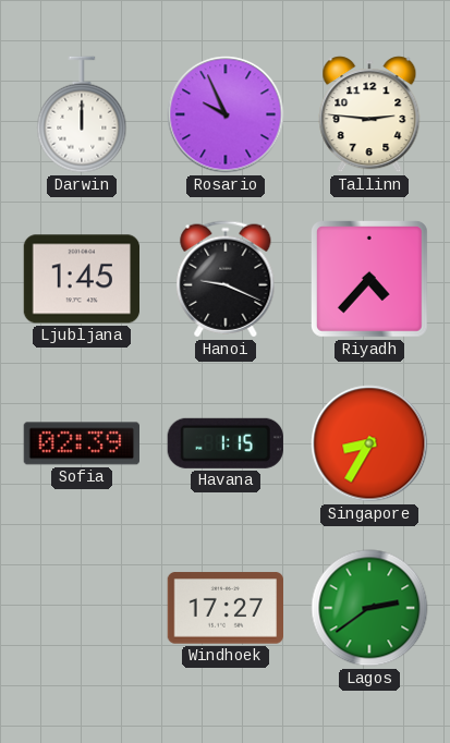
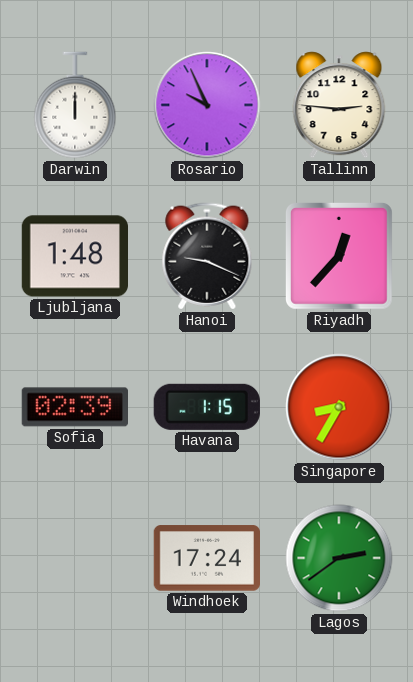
Ljubljana: 1:45 -> 1:48
Riyadh: 4:37 -> 12:37
Windhoek: 17:27 -> 17:24
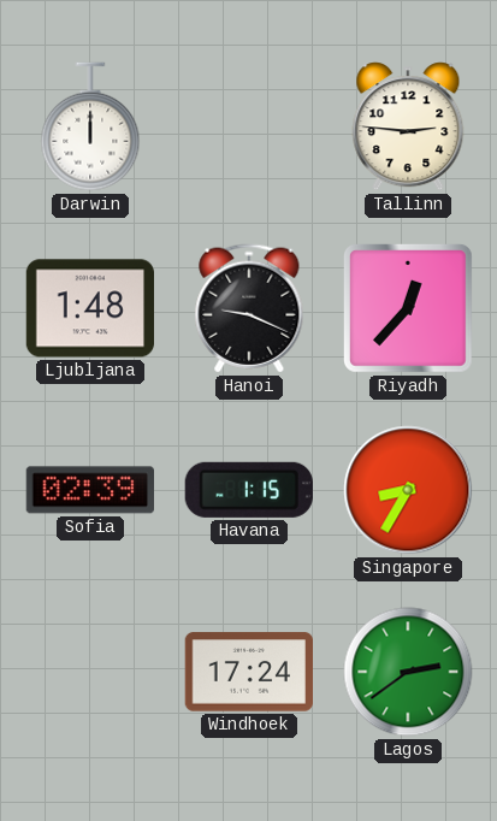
Rosario: 9:56 -> none
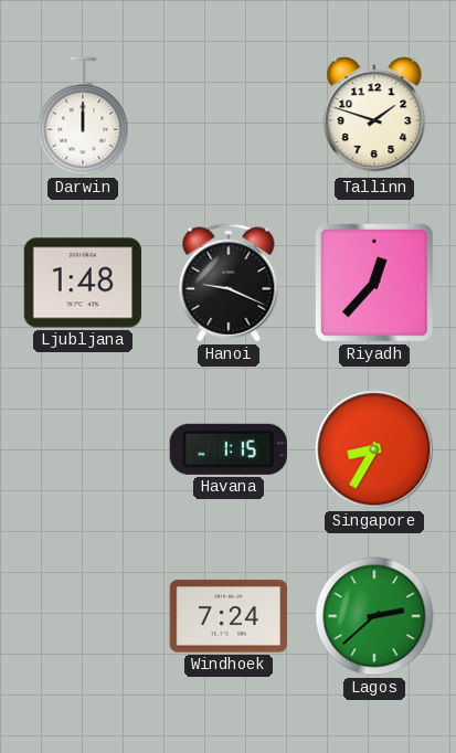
Tallinn: 2:46 -> 1:48
Sofia: 02:39 -> none
Windhoek: 17:24 -> 7:24
Lagos: 2:39 -> 2:38
